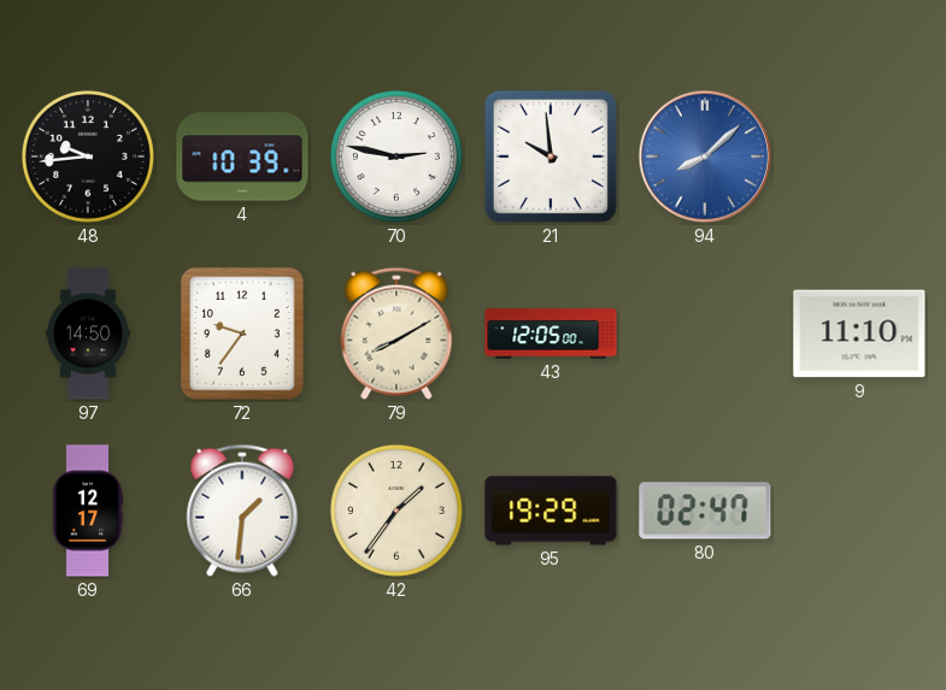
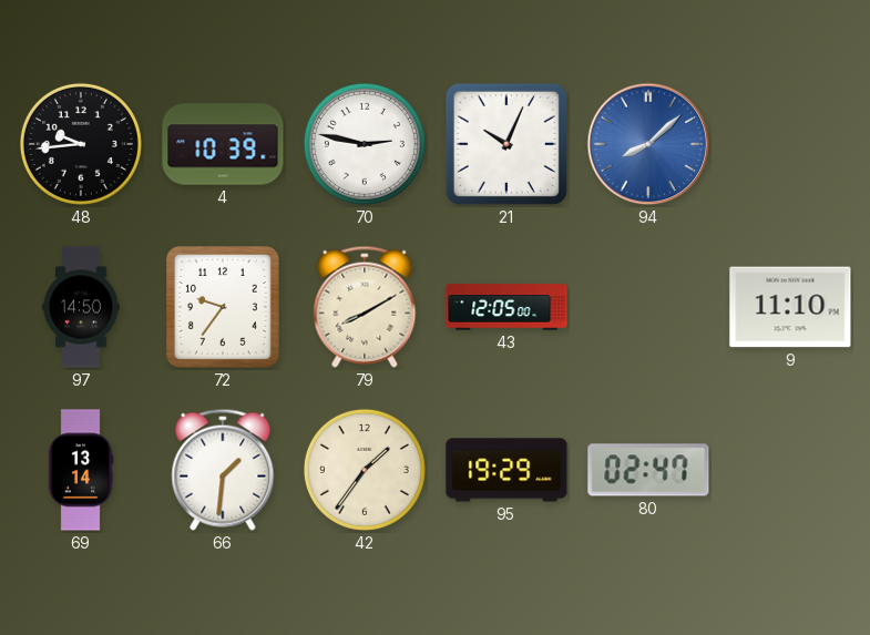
21: 9:59 -> 10:04
69: 12:17 -> 13:14
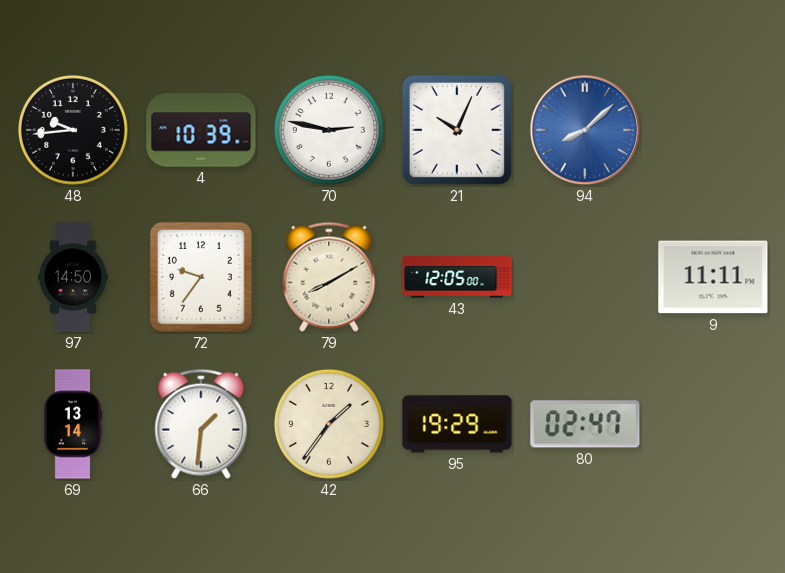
9: 11:10 -> 11:11
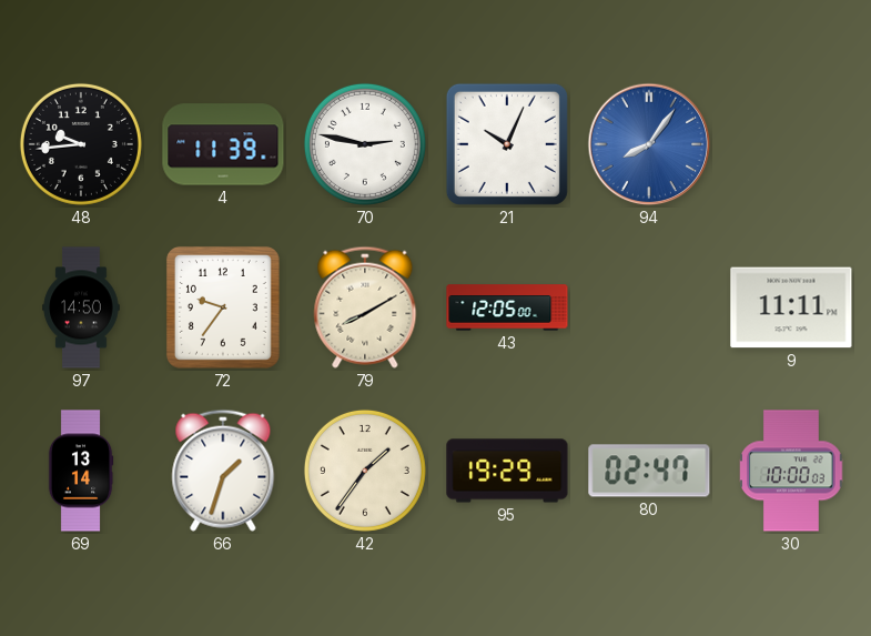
4: 10:39 -> 11:39
94: 8:08 -> 8:06
66: 1:31 -> 1:33
30: none -> 10:00
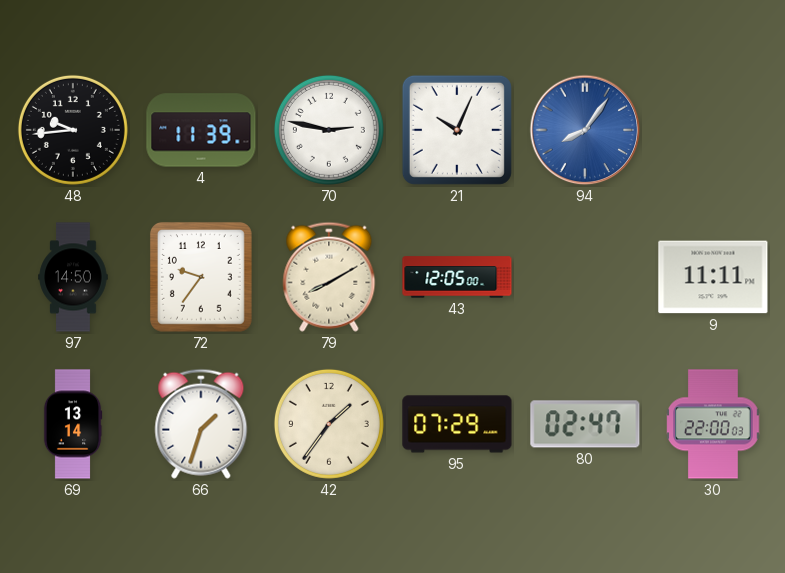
95: 19:29 -> 07:29
30: 10:00 -> 22:00
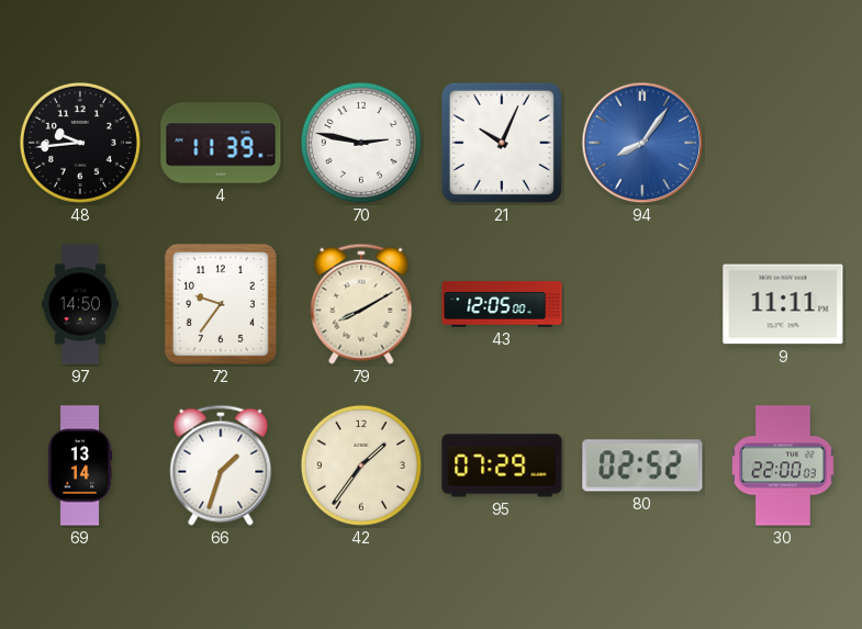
80: 02:47 -> 02:52
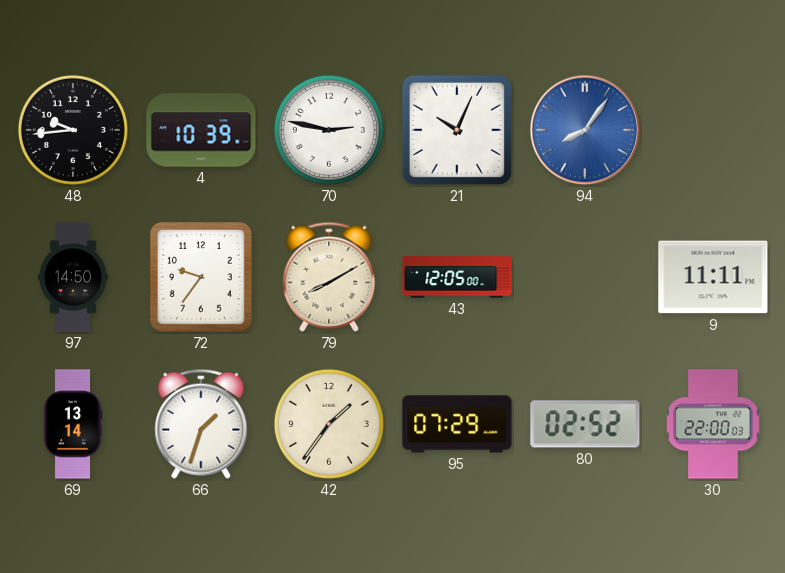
4: 11:39 -> 10:39
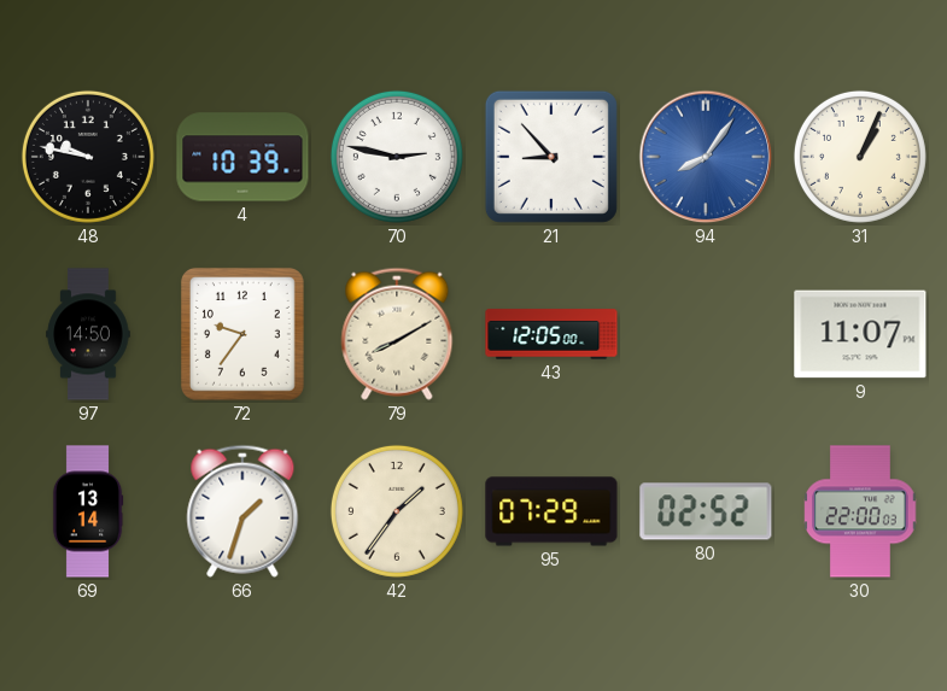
48: 9:44 -> 9:47
21: 10:04 -> 8:53
31: none -> 1:04
9: 11:11 -> 11:07
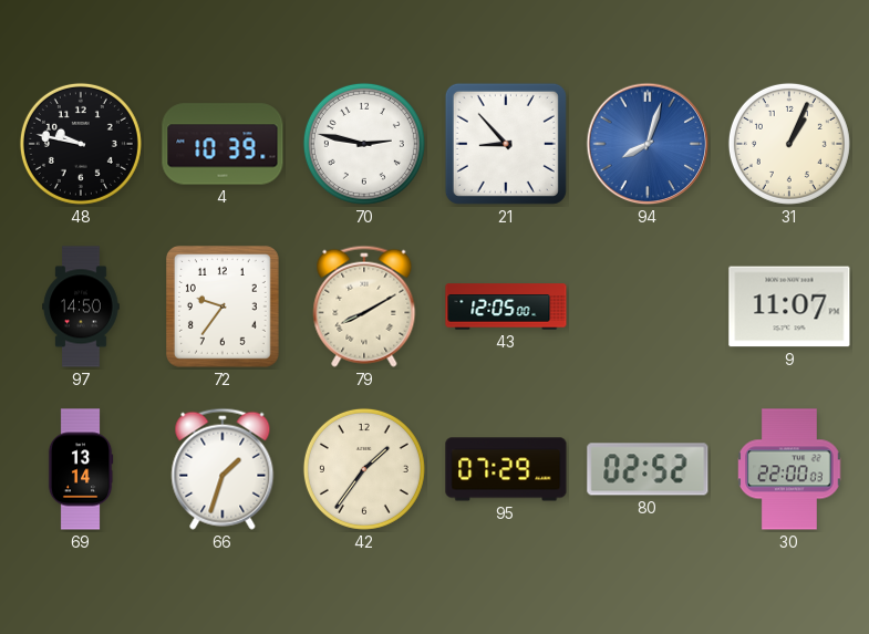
94: 8:06 -> 8:03
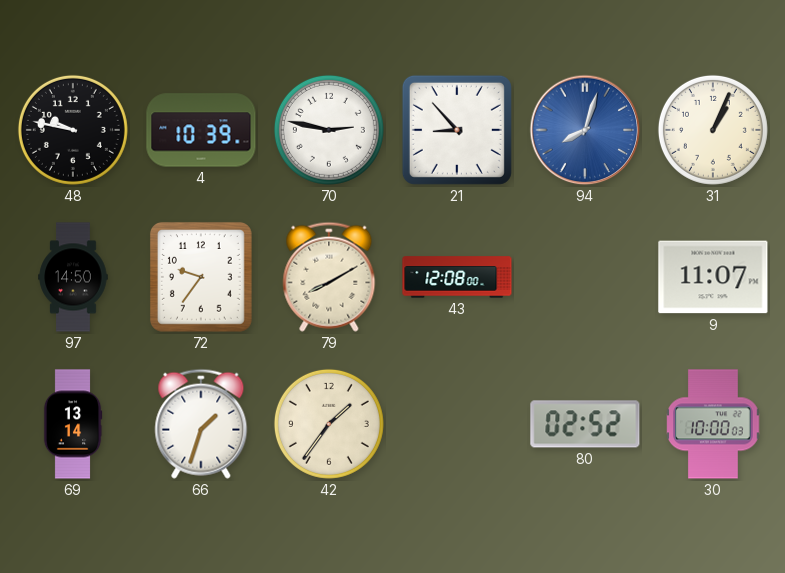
43: 12:05 -> 12:08
95: 07:29 -> none
30: 22:00 -> 10:00
